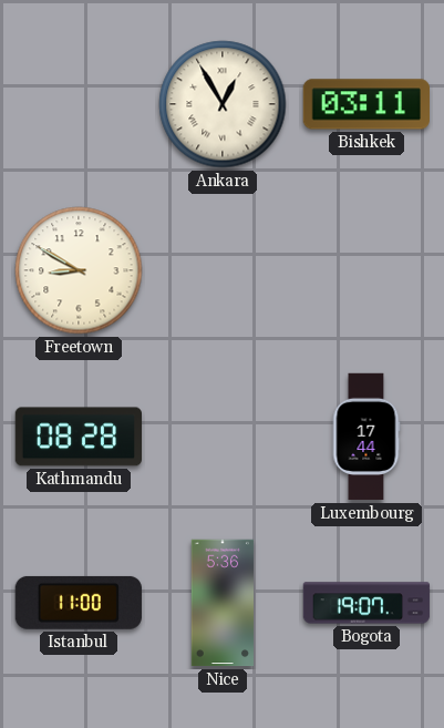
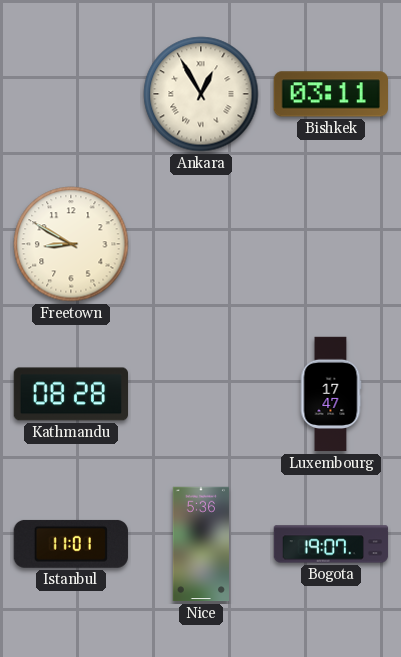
Luxembourg: 17:44 -> 17:47
Istanbul: 11:00 -> 11:01
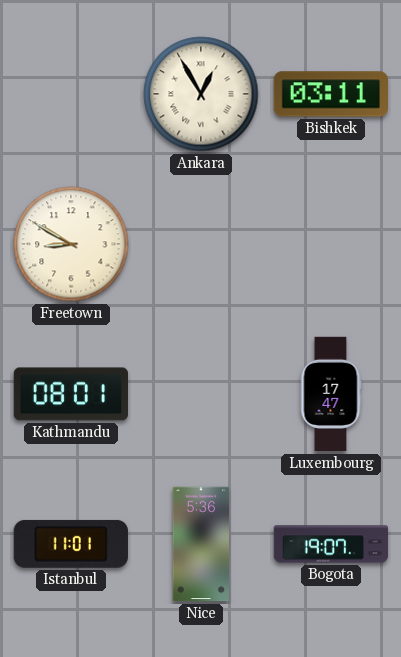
Kathmandu: 08:28 -> 08:01
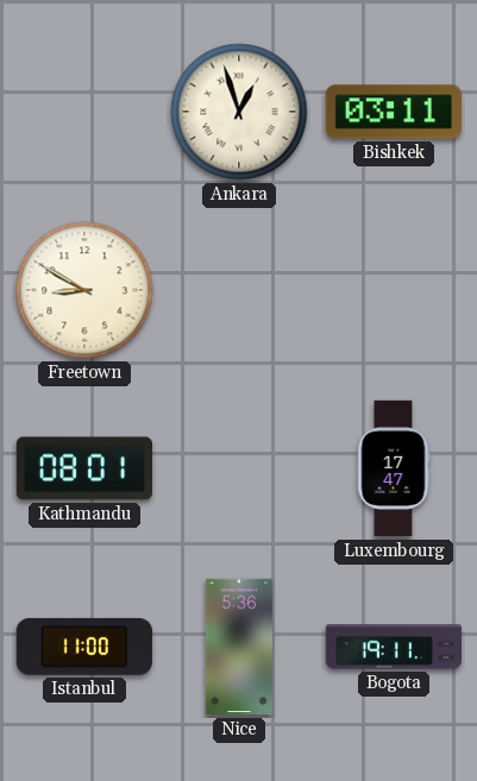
Ankara: 12:55 -> 12:57
Istanbul: 11:01 -> 11:00
Bogota: 19:07 -> 19:11
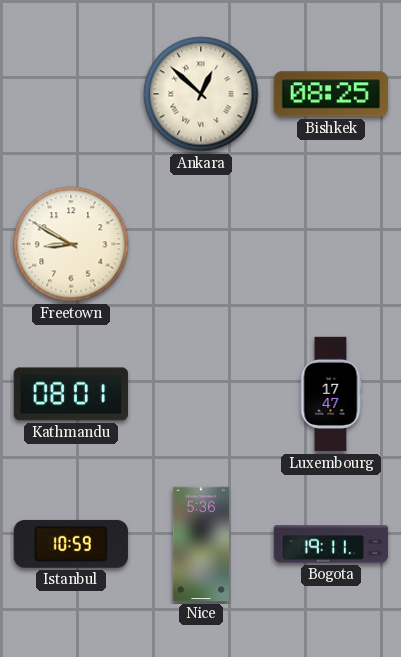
Ankara: 12:57 -> 12:52
Bishkek: 03:11 -> 08:25
Istanbul: 11:00 -> 10:59
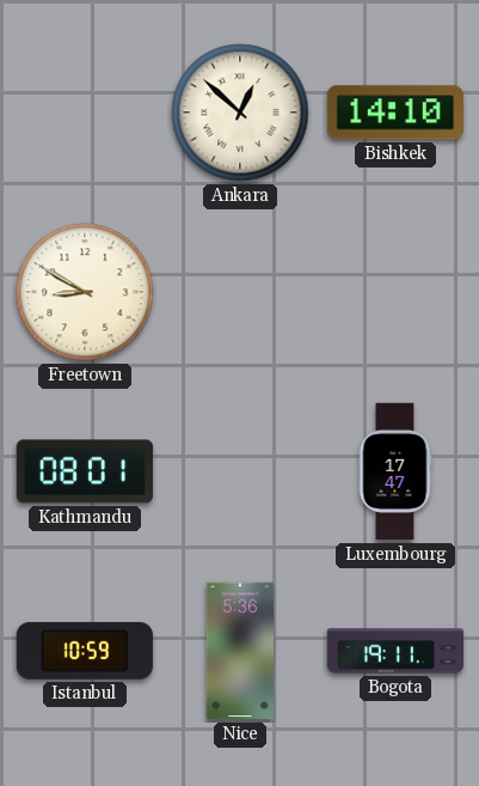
Bishkek: 08:25 -> 14:10
